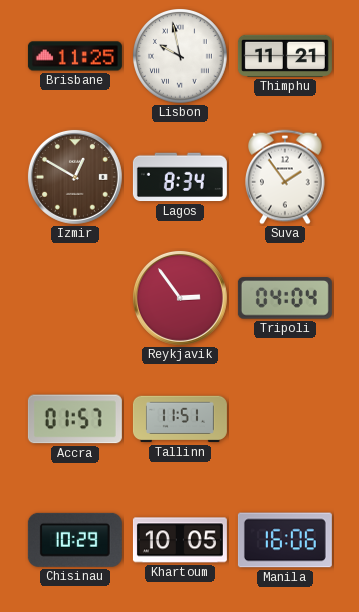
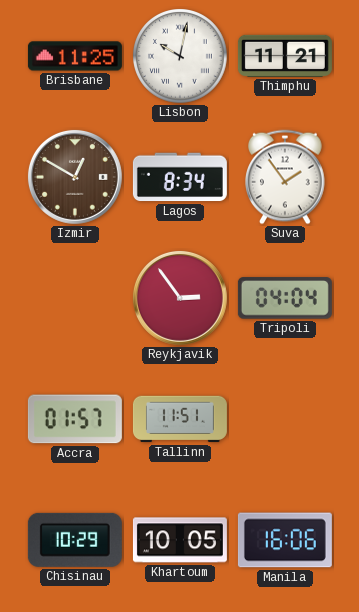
Lisbon: 9:58 -> 10:02
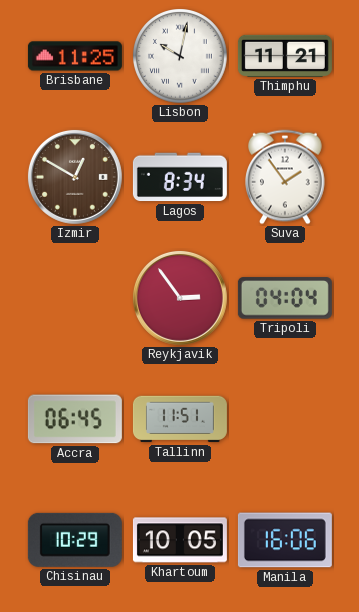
Accra: 01:57 -> 06:45
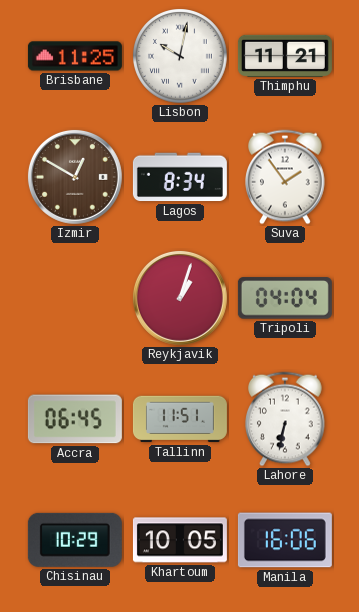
Reykjavik: 2:54 -> 1:03
Lahore: none -> 6:32
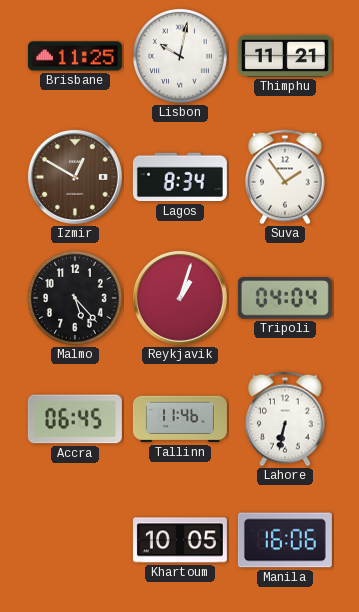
Malmo: none -> 5:23
Tallinn: 11:51 -> 11:46
Chisinau: 10:29 -> none
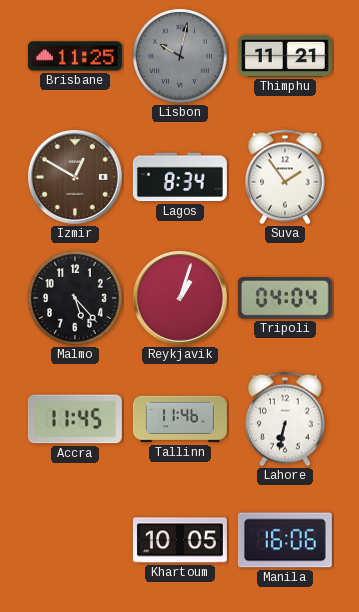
Lisbon dial: white -> grey
Accra: 06:45 -> 11:45
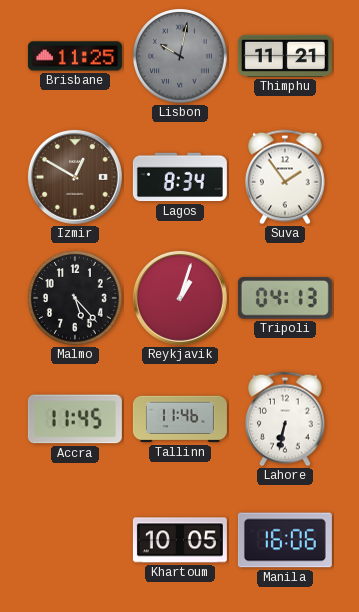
Tripoli: 04:04 -> 04:13
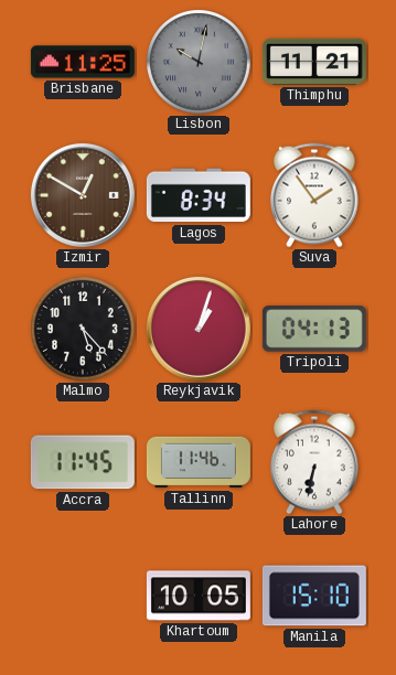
Manila: 16:06 -> 15:10
